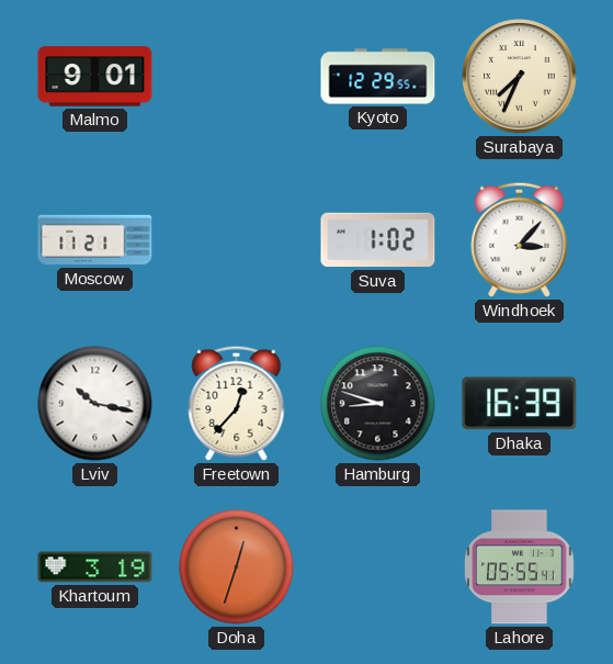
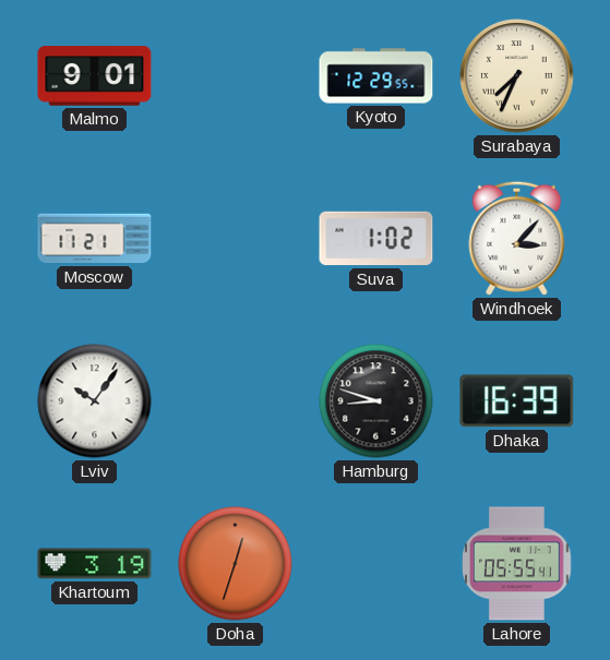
Lviv: 10:17 -> 10:06
Freetown: 12:37 -> none
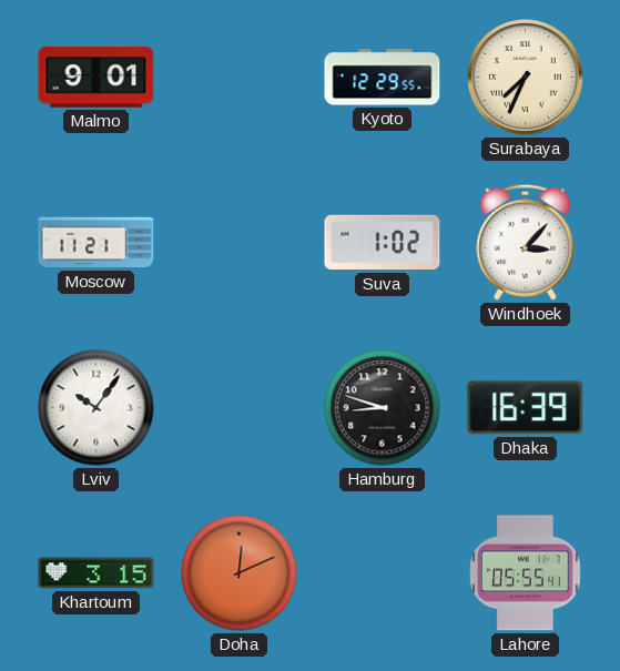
Khartoum: 3:19 -> 3:15
Doha: 12:33 -> 12:11
